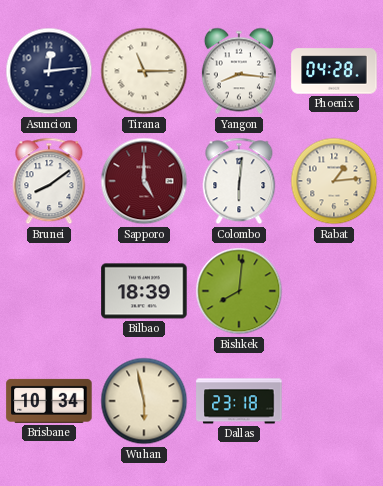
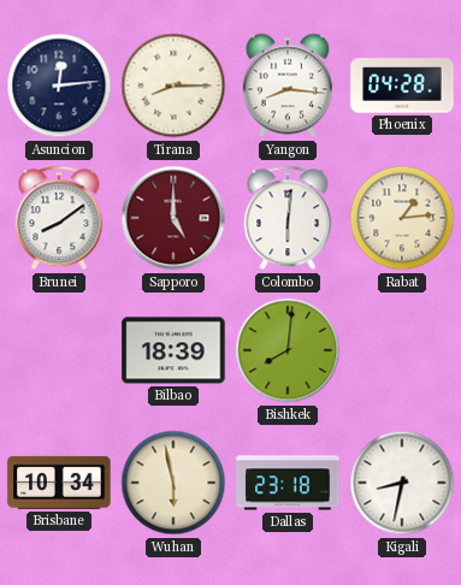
Tirana: 11:15 -> 8:15
Kigali: none -> 8:32
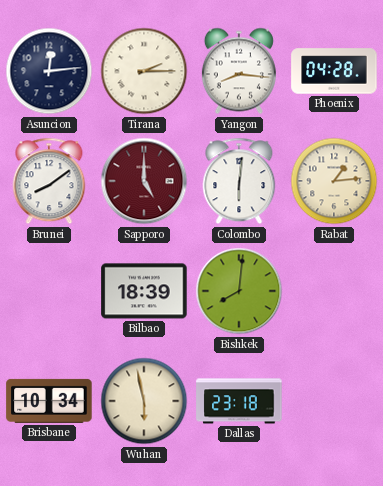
Tirana: 8:15 -> 2:15
Kigali: 8:32 -> none
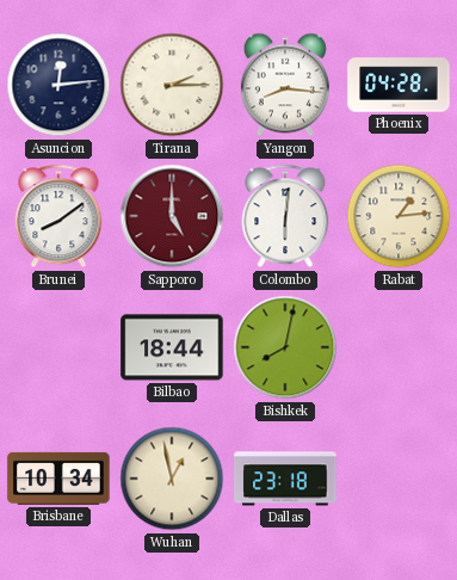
Bilbao: 18:39 -> 18:44
Bishkek: 8:01 -> 8:02
Wuhan: 5:58 -> 12:58
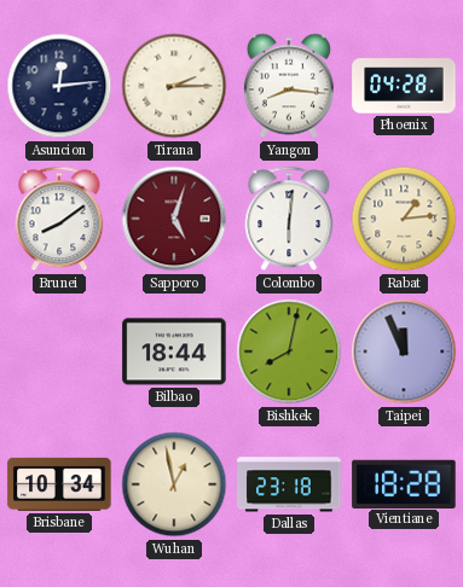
Sapporo: 5:00 -> 5:03
Taipei: none -> 11:56
Vientiane: none -> 18:28
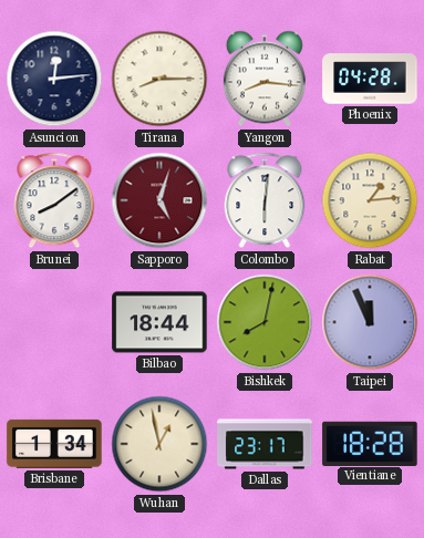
Tirana: 2:15 -> 8:15
Brisbane: 10:34 -> 1:34
Dallas: 23:18 -> 23:17
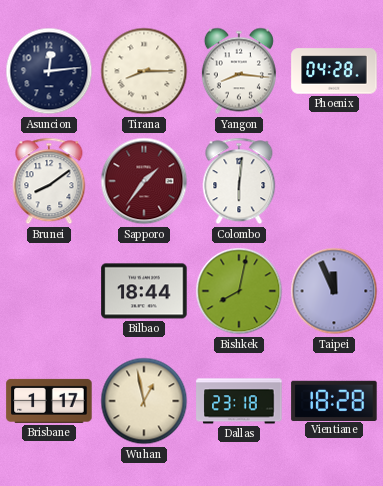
Sapporo: 5:03 -> 1:36
Rabat: 1:14 -> none
Brisbane: 1:34 -> 1:17
Dallas: 23:17 -> 23:18
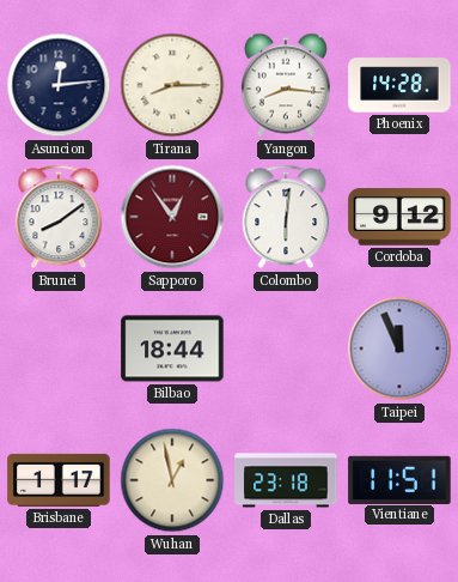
Phoenix: 04:28 -> 14:28
Sapporo: 1:36 -> 12:54
Cordoba: none -> 9:12
Bishkek: 8:02 -> none
Vientiane: 18:28 -> 11:51
